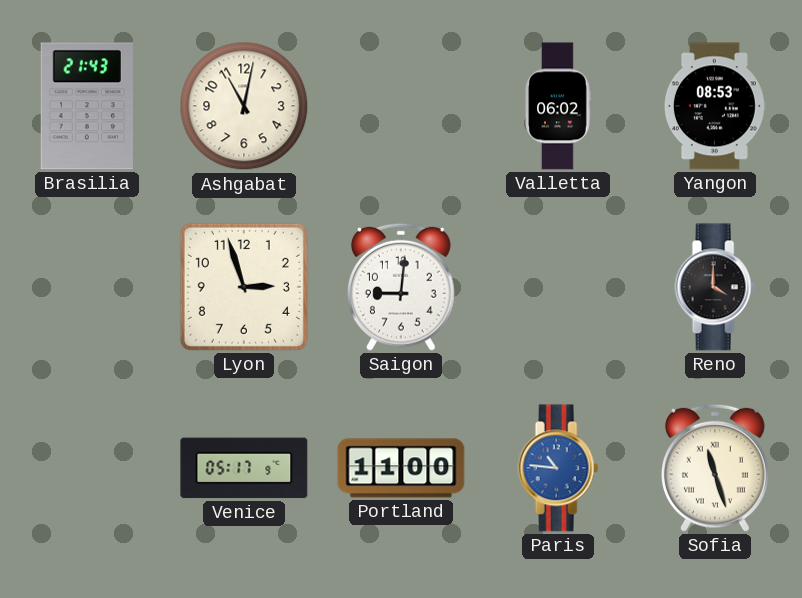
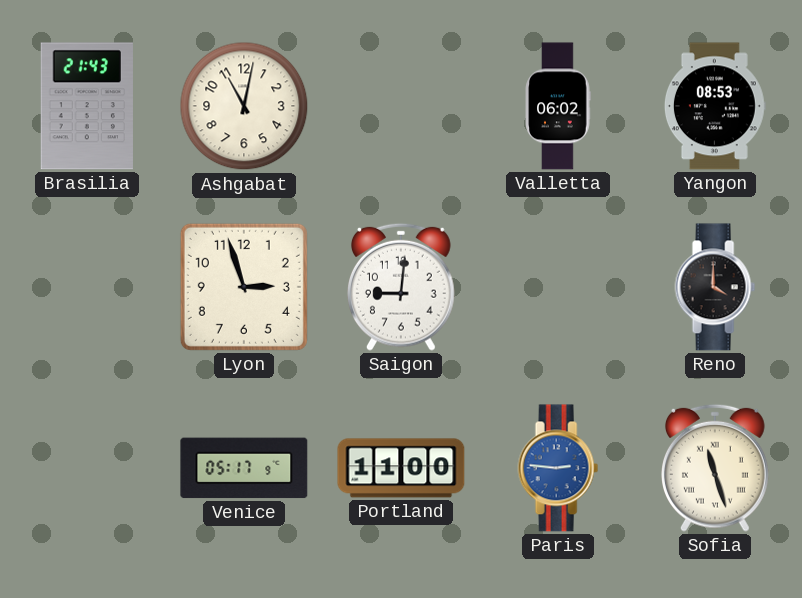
Paris: 10:46 -> 2:46
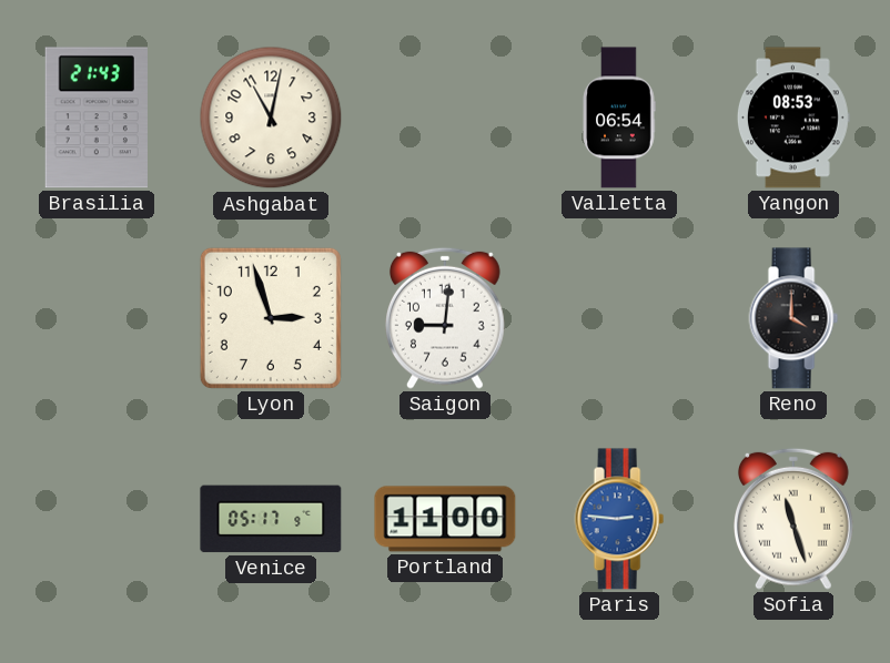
Valletta: 06:02 -> 06:54
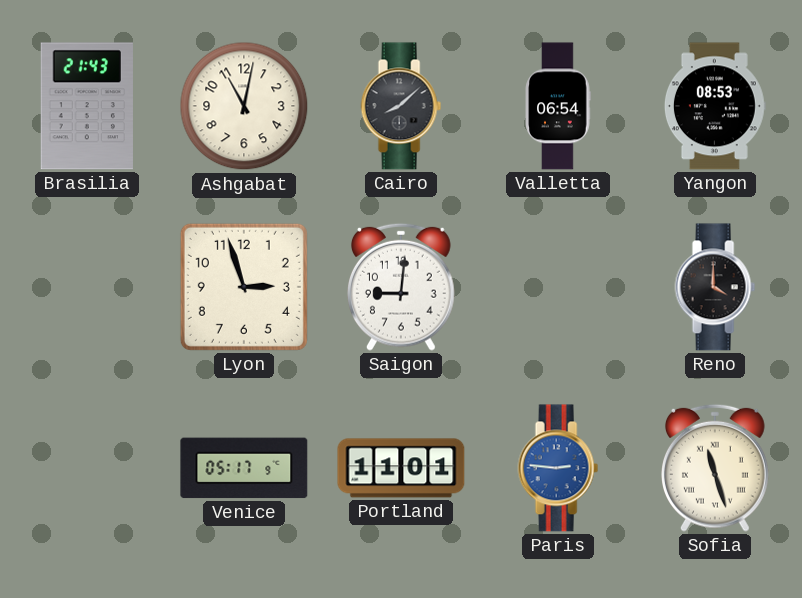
Cairo: none -> 8:08
Portland: 11:00 -> 11:01
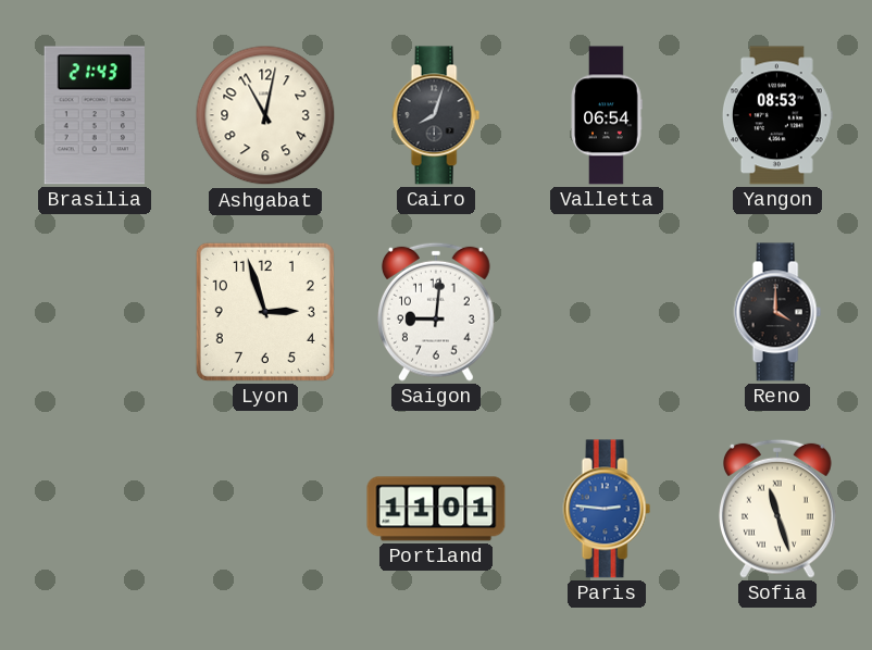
Cairo: 8:08 -> 8:03
Venice: 05:17 -> none
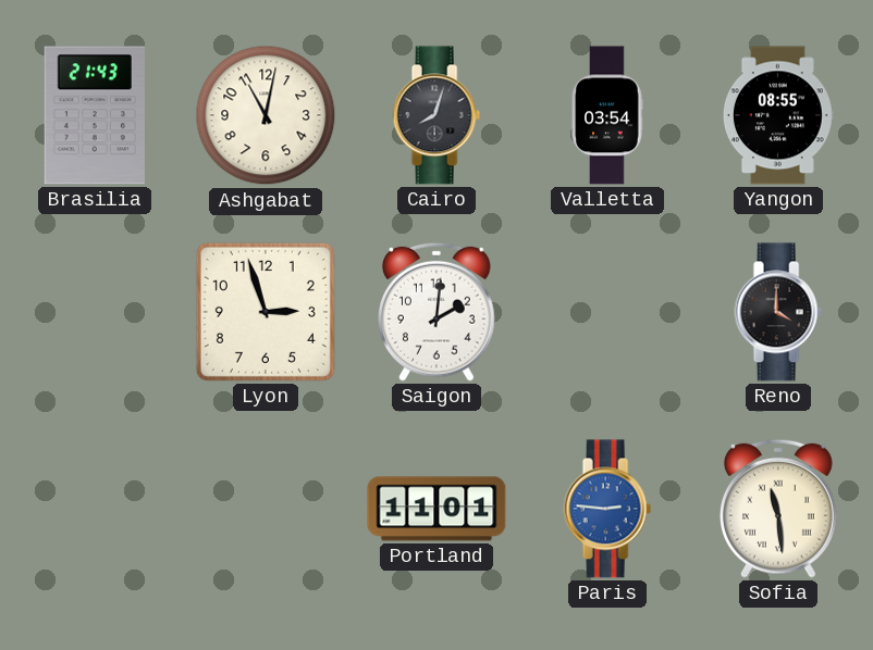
Valletta: 06:54 -> 03:54
Yangon: 08:53 -> 08:55
Saigon: 9:01 -> 2:01
Sofia: 11:27 -> 11:29
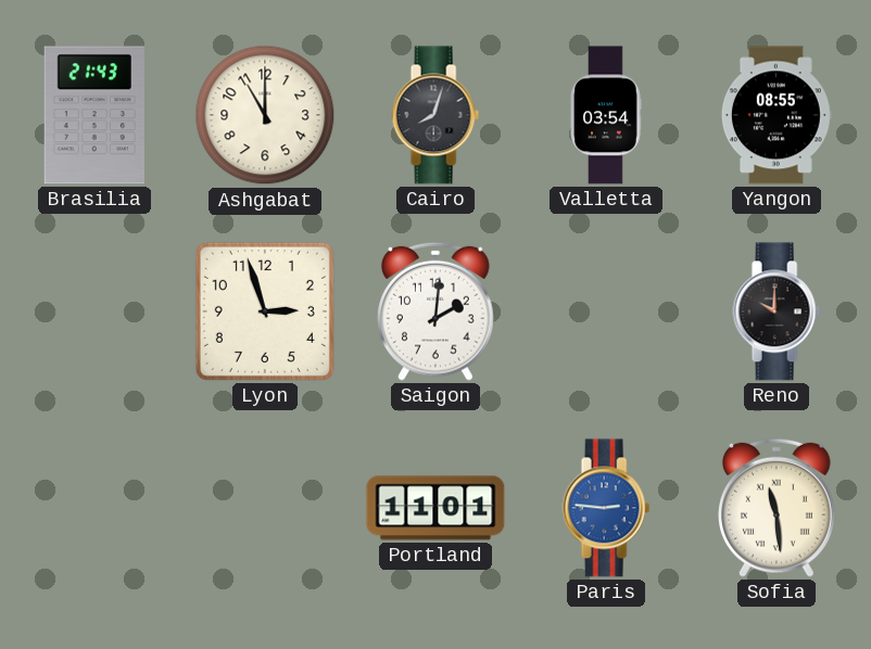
Ashgabat: 11:02 -> 11:00
Reno: 4:00 -> 10:00
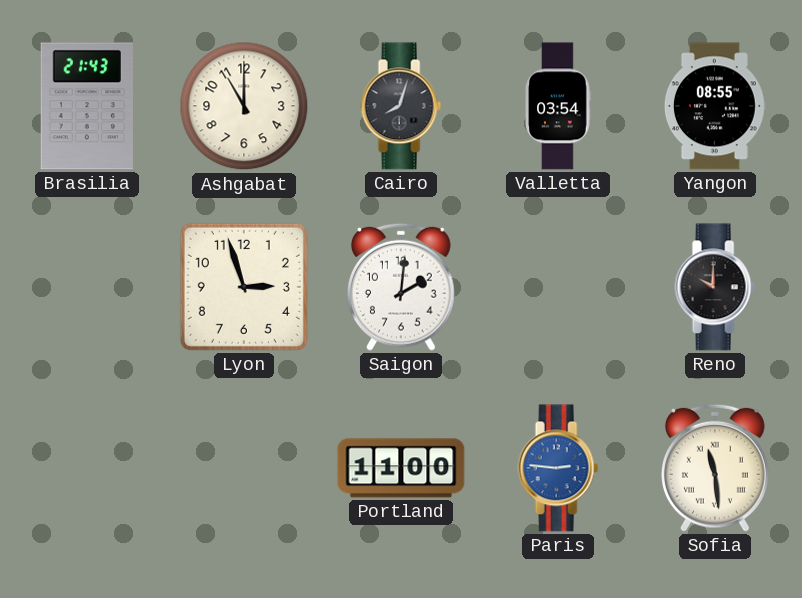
Portland: 11:01 -> 11:00
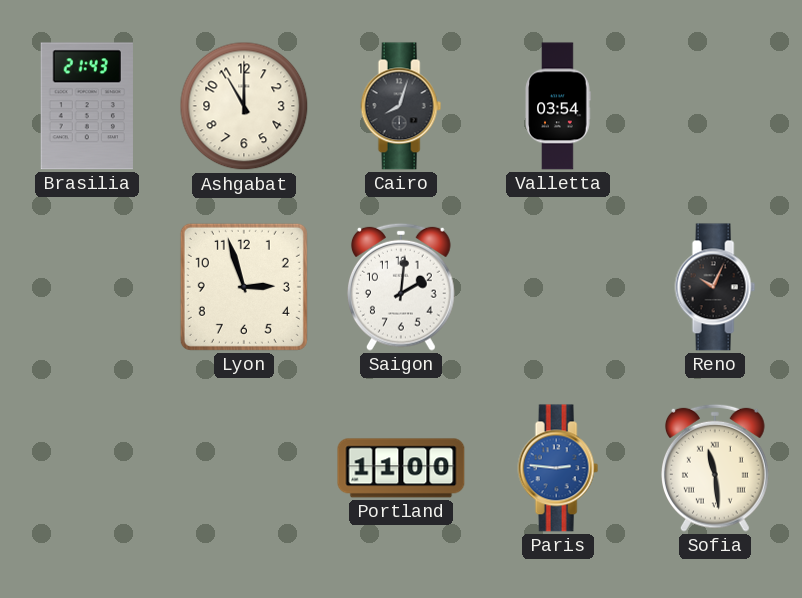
Yangon: 08:55 -> none
Reno: 10:00 -> 10:04
